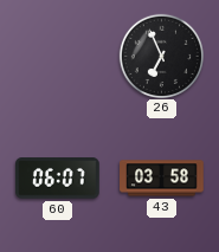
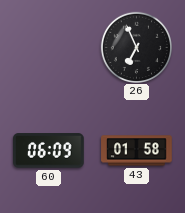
60: 06:07 -> 06:09
43: 03:58 -> 01:58
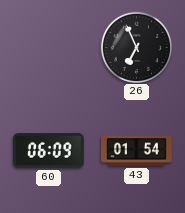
43: 01:58 -> 01:54
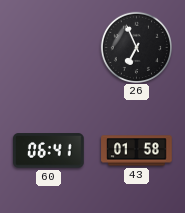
60: 06:09 -> 06:41
43: 01:54 -> 01:58
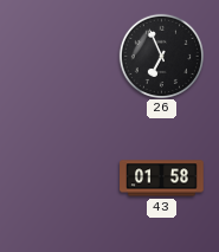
60: 06:41 -> none
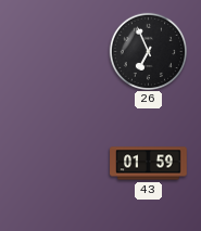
43: 01:58 -> 01:59
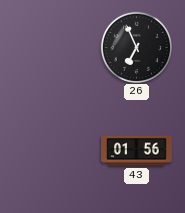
43: 01:59 -> 01:56
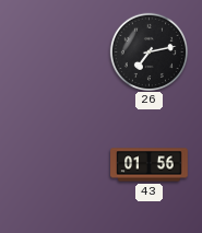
26: 6:56 -> 7:13
